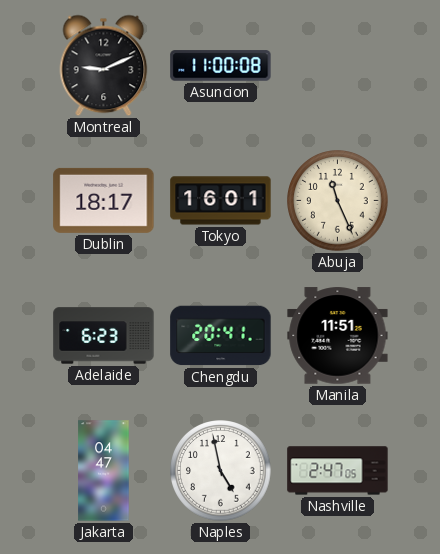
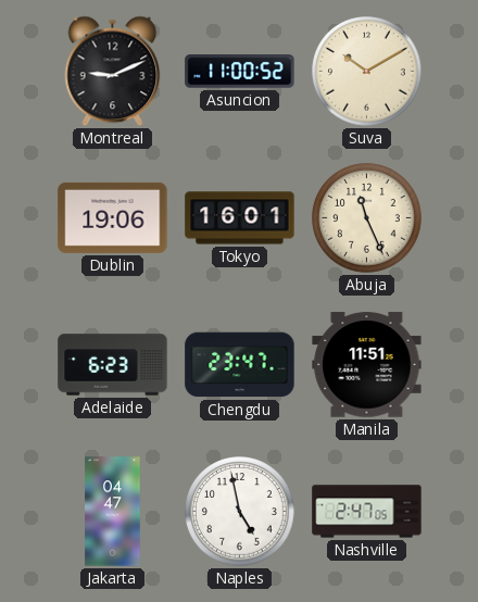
Asuncion: 11:00:08 -> 11:00:52
Suva: none -> 10:10
Dublin: 18:17 -> 19:06
Chengdu: 20:41 -> 23:47
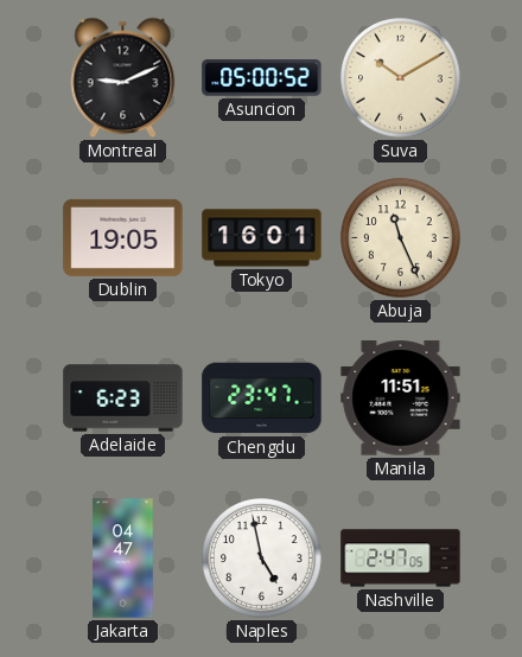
Asuncion: 11:00 -> 05:00
Dublin: 19:06 -> 19:05
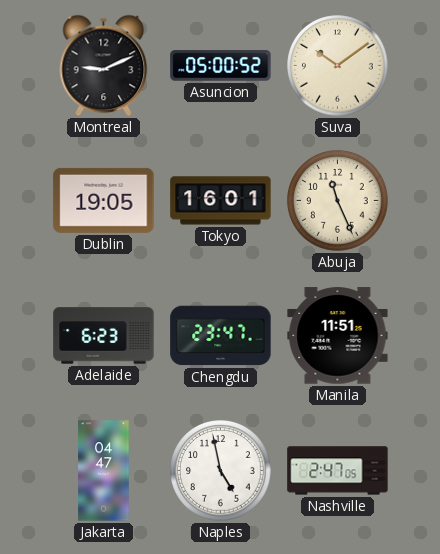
Suva: 10:10 -> 10:09
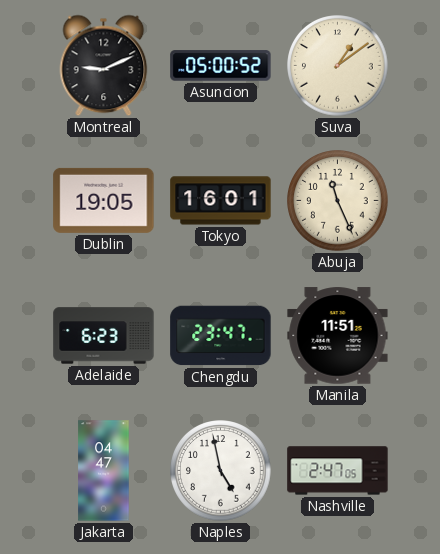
Suva: 10:09 -> 1:09
